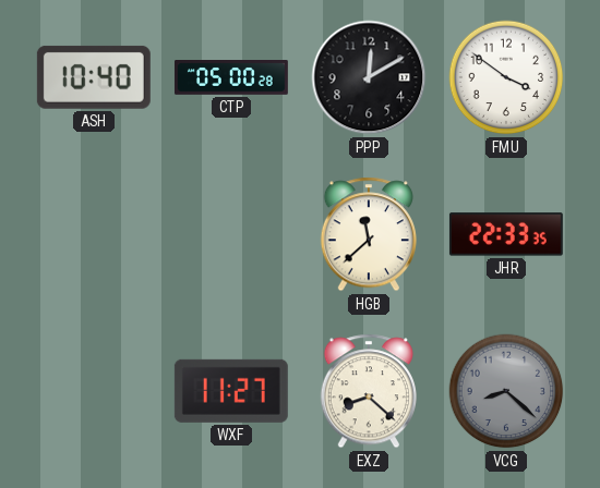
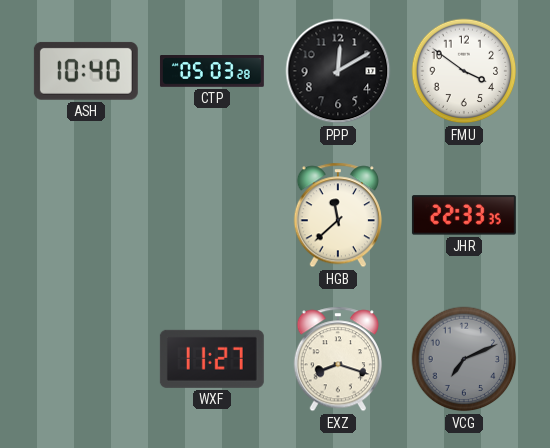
CTP: 05:00 -> 05:03
EXZ: 8:22 -> 8:18
VCG: 8:22 -> 7:11
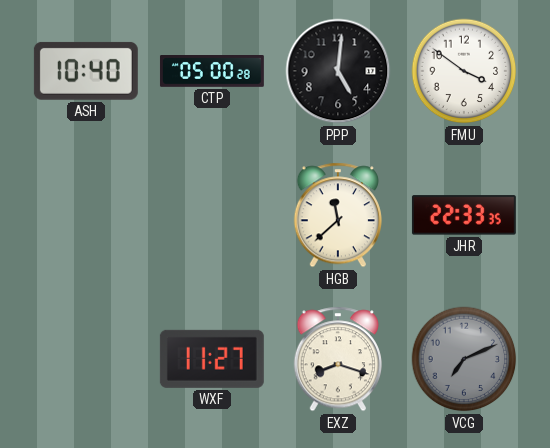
CTP: 05:03 -> 05:00
PPP: 12:10 -> 5:01
